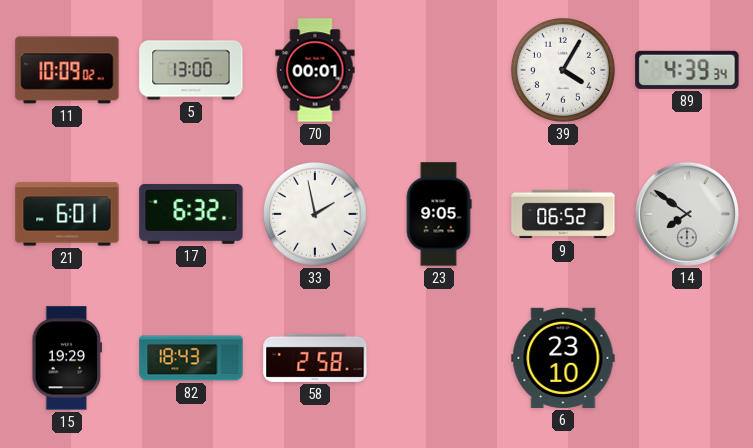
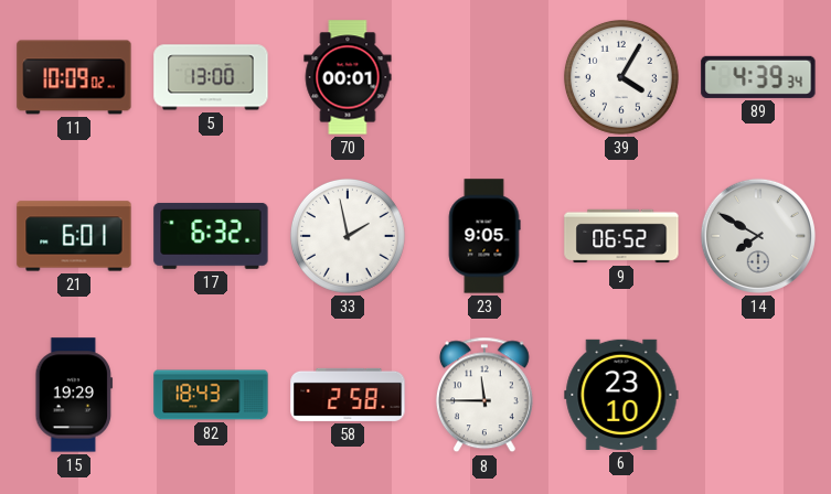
14: 7:51 -> 7:50
8: none -> 11:45
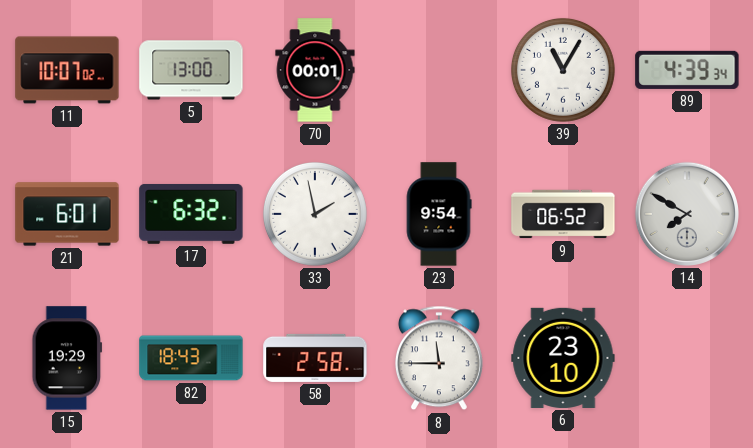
11: 10:09 -> 10:07
39: 4:05 -> 11:05
23: 9:05 -> 9:54
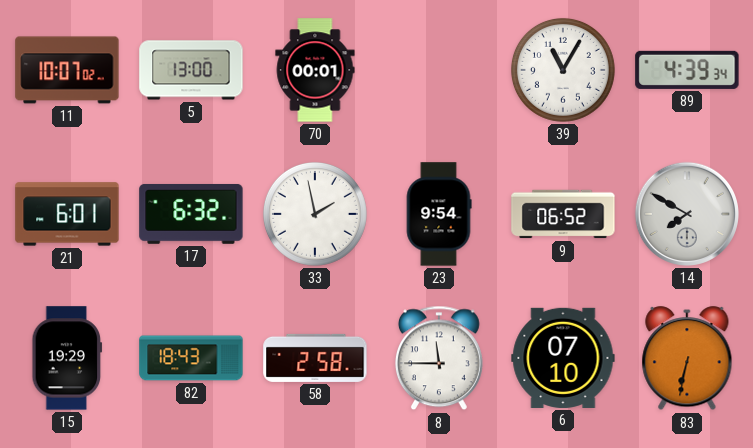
6: 23:10 -> 07:10
83: none -> 6:32
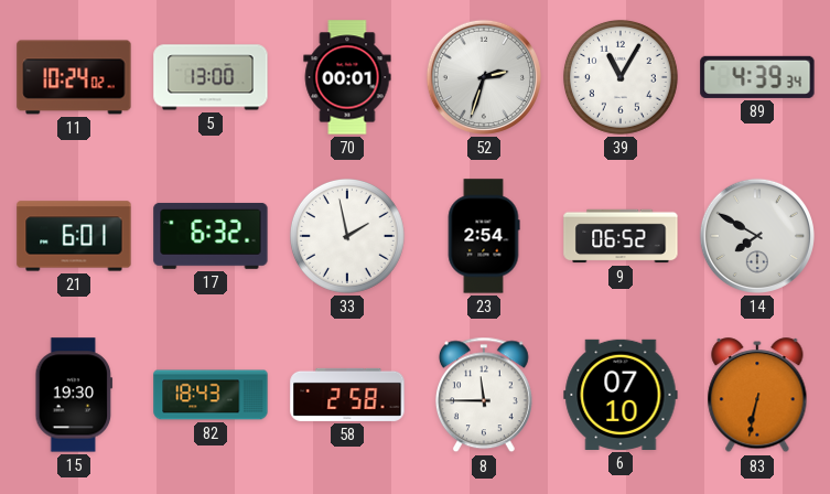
11: 10:07 -> 10:24
52: none -> 2:33
23: 9:54 -> 2:54
15: 19:29 -> 19:30
